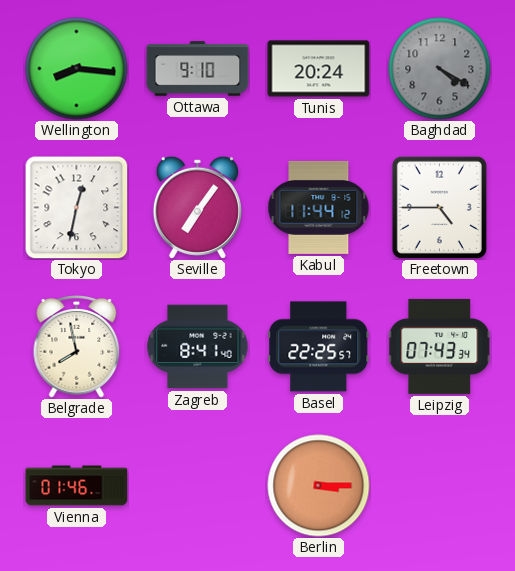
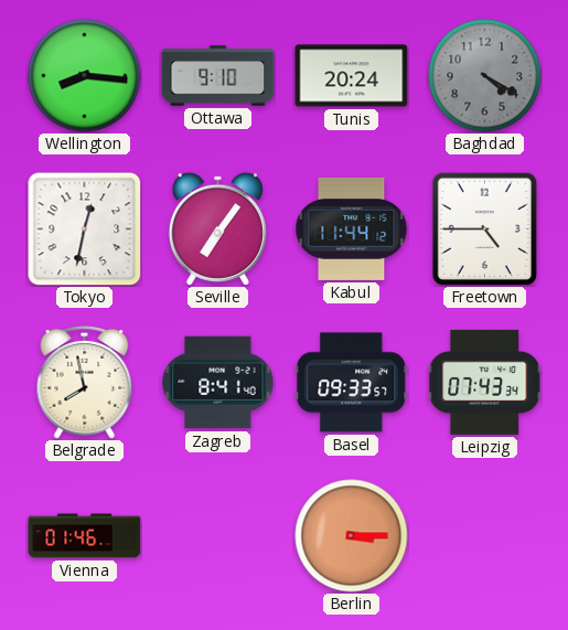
Basel: 22:25 -> 09:33
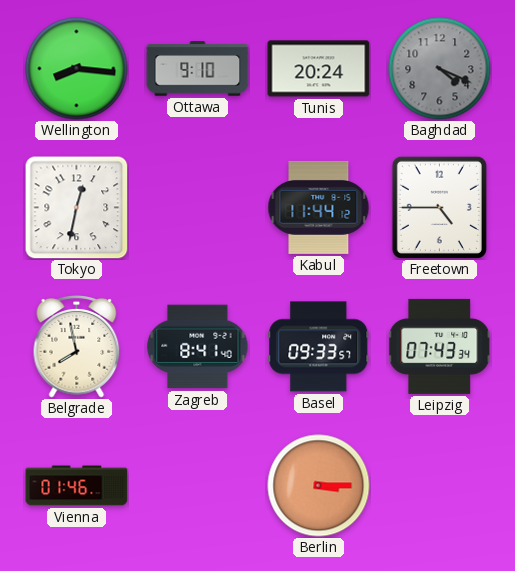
Baghdad: 4:20 -> 4:19
Seville: 7:06 -> none
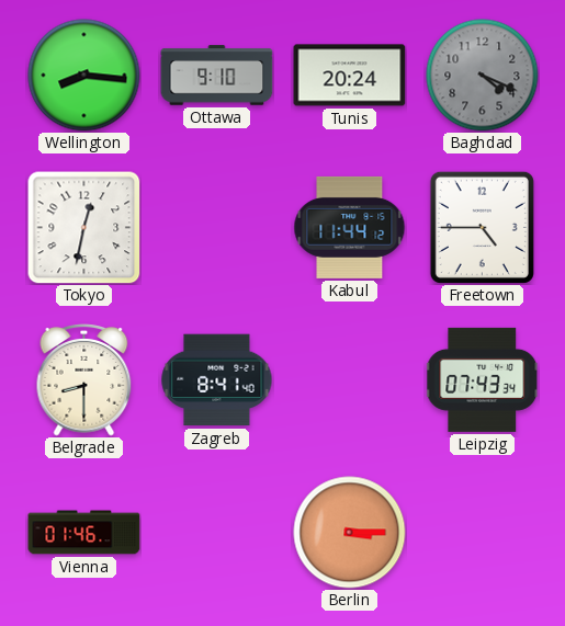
Belgrade: 7:58 -> 8:30
Basel: 09:33 -> none
